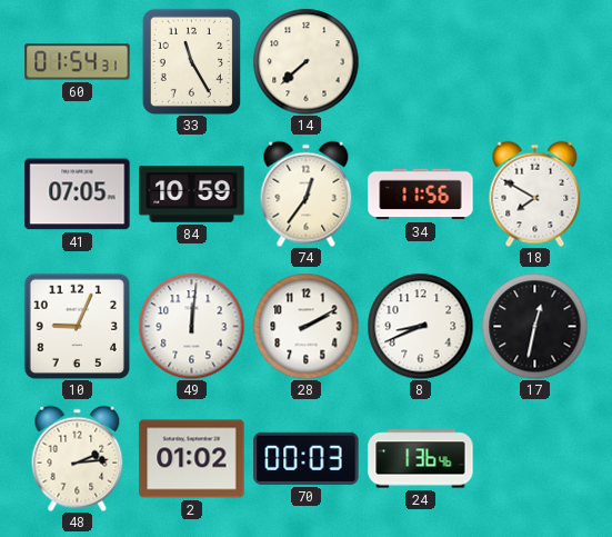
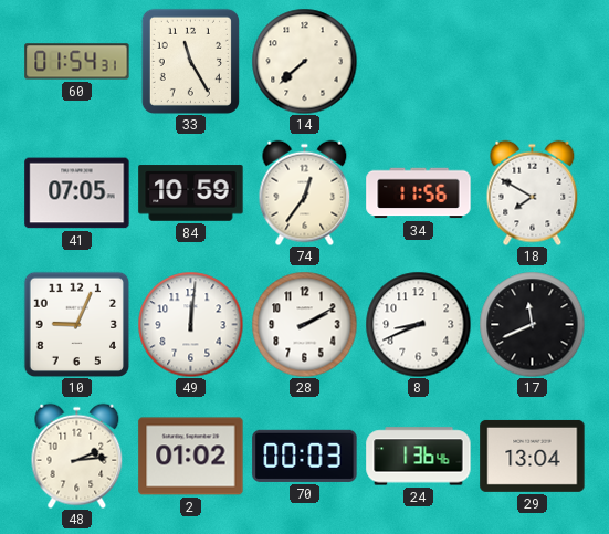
17: 12:32 -> 11:41
29: none -> 13:04
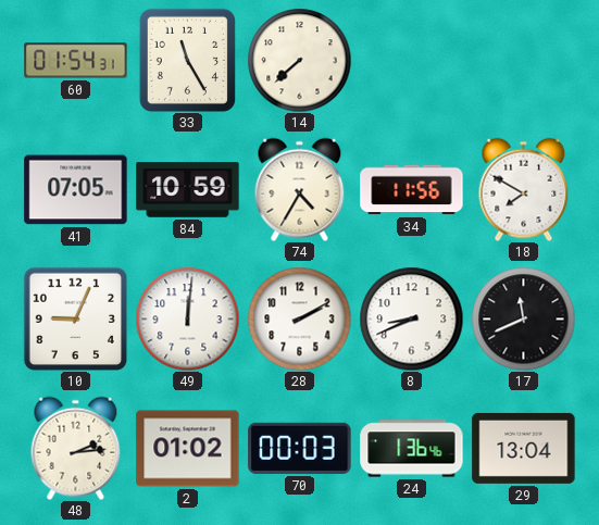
74: 12:36 -> 4:35
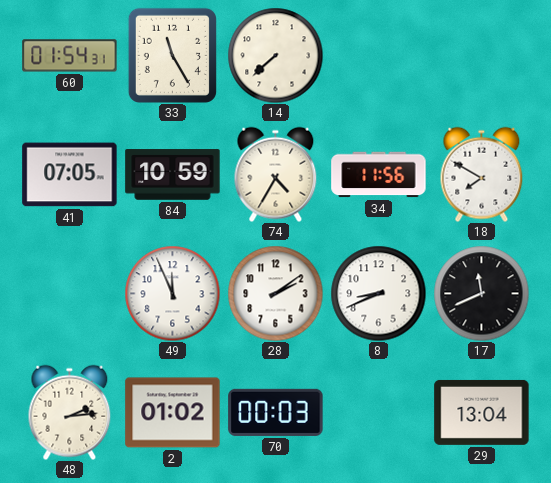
10: 9:04 -> none
49: 12:01 -> 11:56
28: 2:10 -> 2:09
24: 1:36 -> none
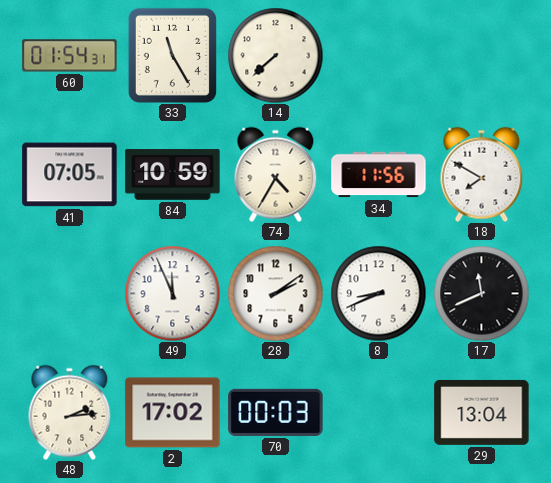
2: 01:02 -> 17:02
